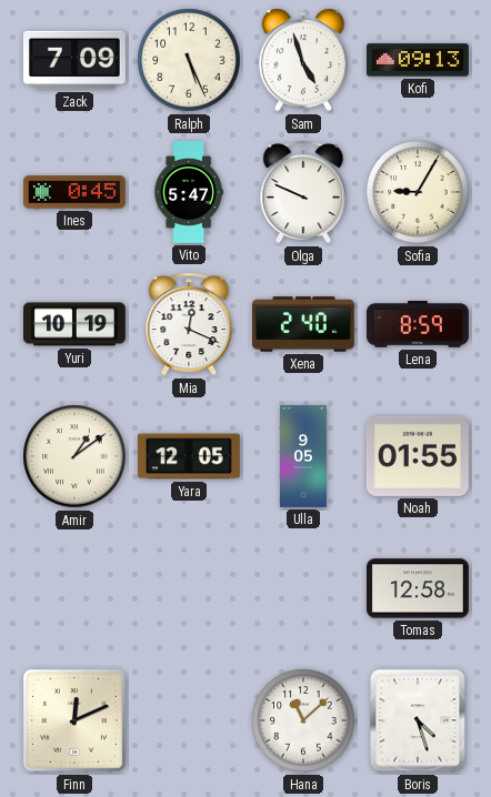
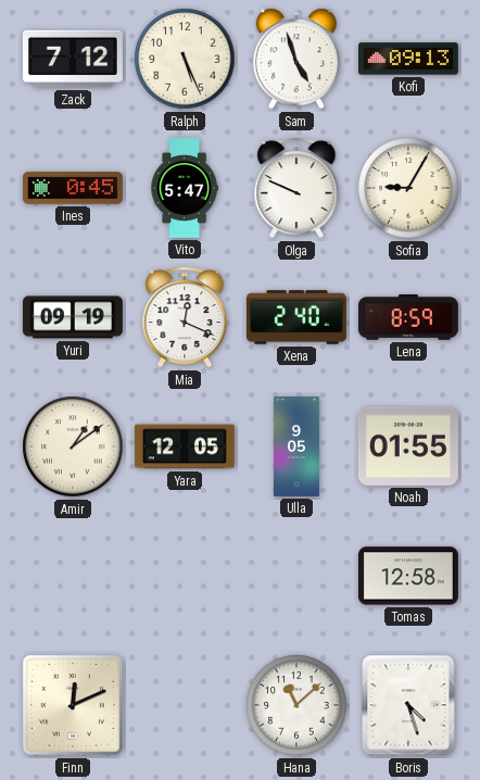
Zack: 7:09 -> 7:12
Yuri: 10:19 -> 09:19
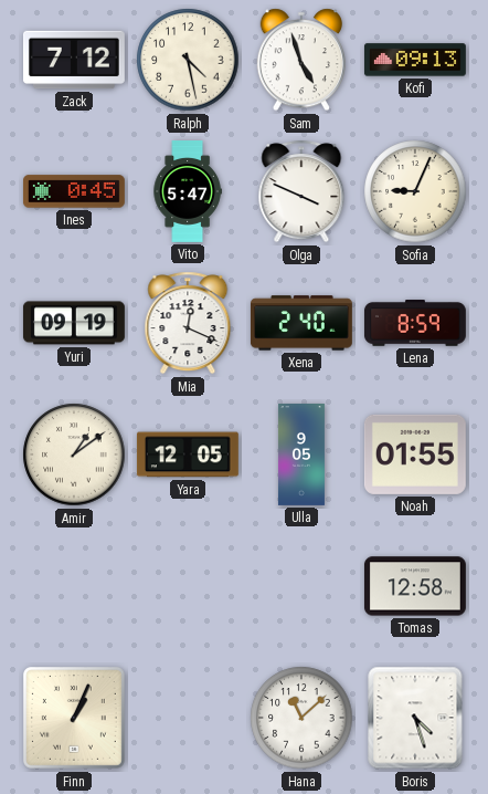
Ralph: 5:26 -> 4:28
Olga: 9:49 -> 3:49
Sofia: 9:05 -> 9:04
Finn: 12:11 -> 1:04
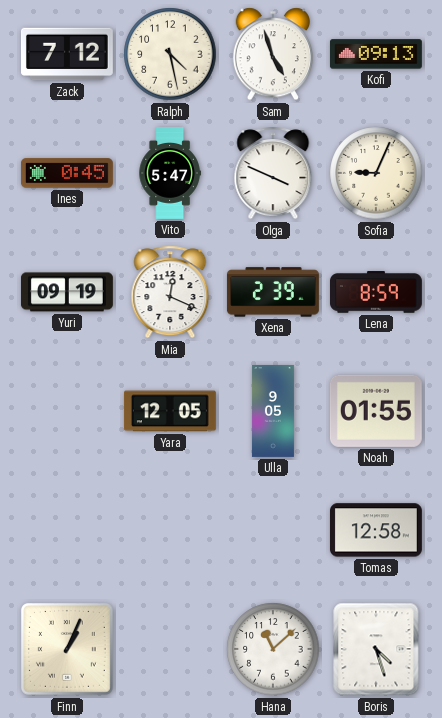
Xena: 2:40 -> 2:39
Amir: 1:09 -> none
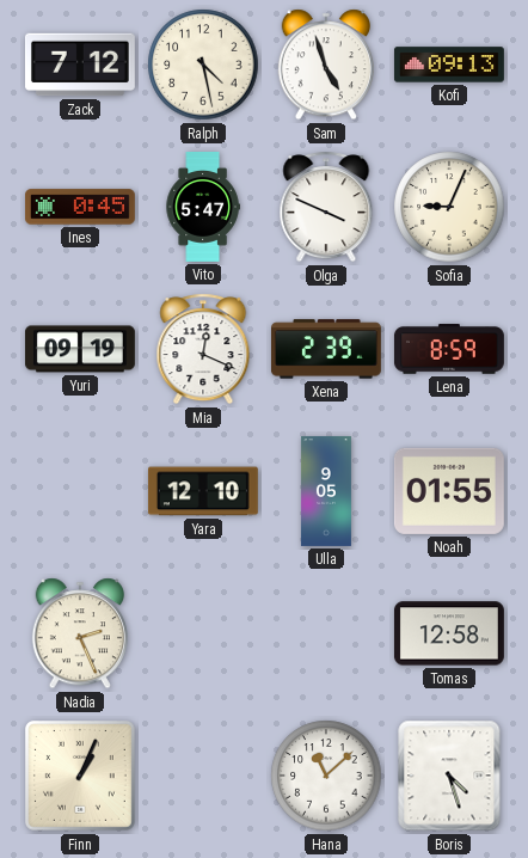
Yara: 12:05 -> 12:10
Nadia: none -> 2:26
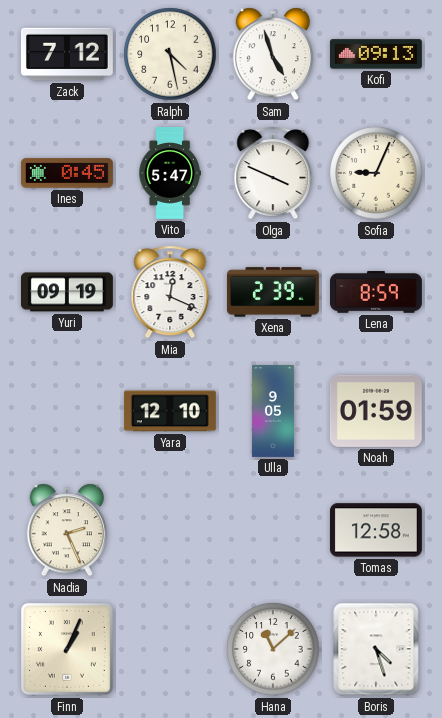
Noah: 01:55 -> 01:59
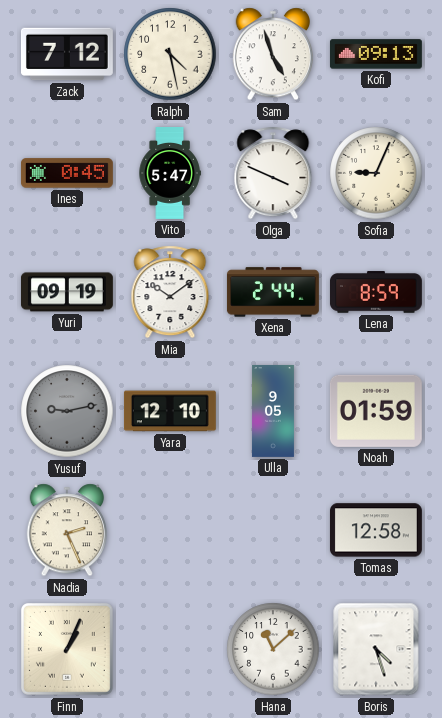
Mia: 12:19 -> 10:09
Xena: 2:39 -> 2:44
Yusuf: none -> 9:13
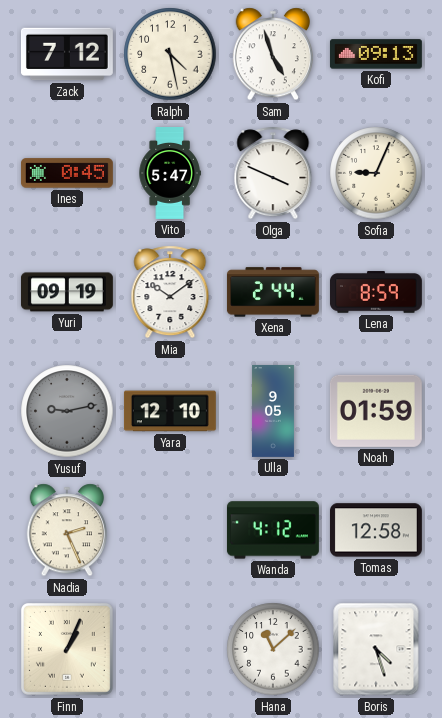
Wanda: none -> 4:12
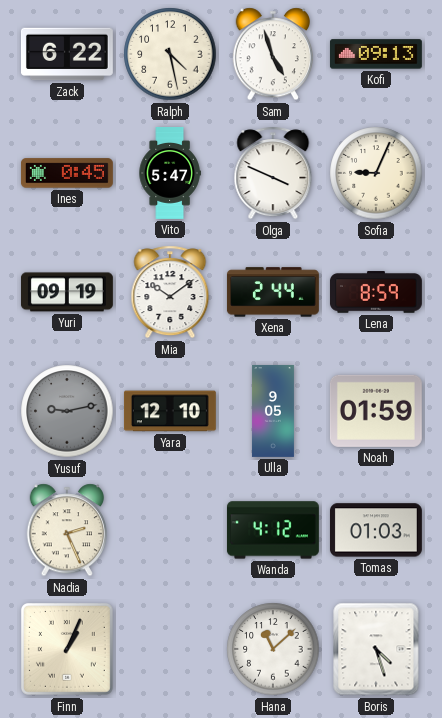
Zack: 7:12 -> 6:22
Tomas: 12:58 -> 01:03
